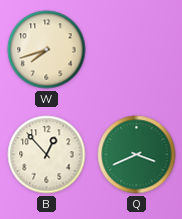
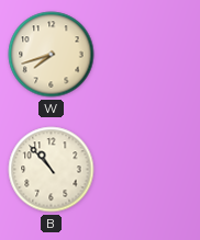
B: 12:53 -> 10:53
Q: 3:41 -> none
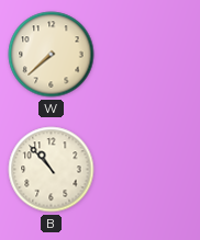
W: 7:42 -> 7:38
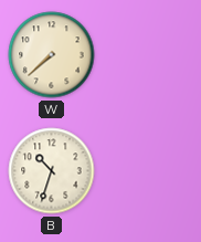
B: 10:53 -> 10:33
